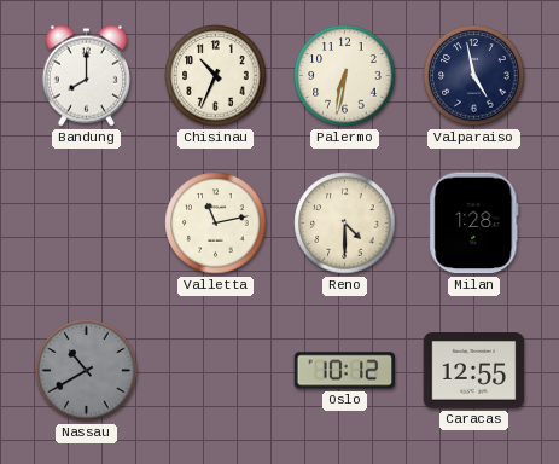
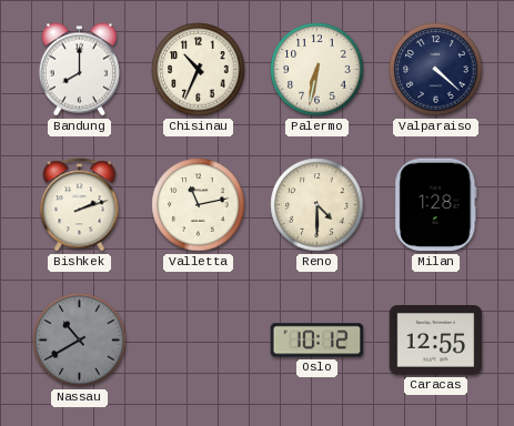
Valparaiso: 4:58 -> 4:22
Bishkek: none -> 2:12
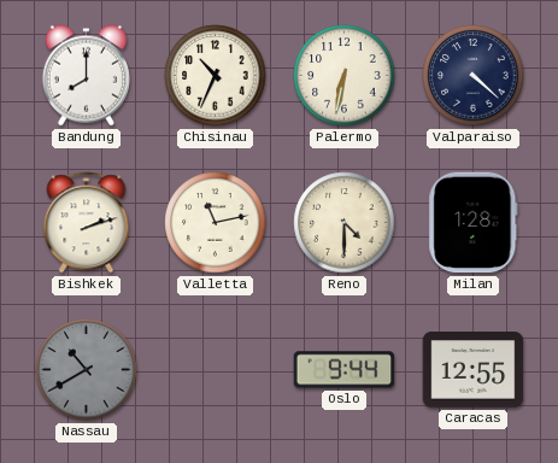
Oslo: 10:12 -> 9:44
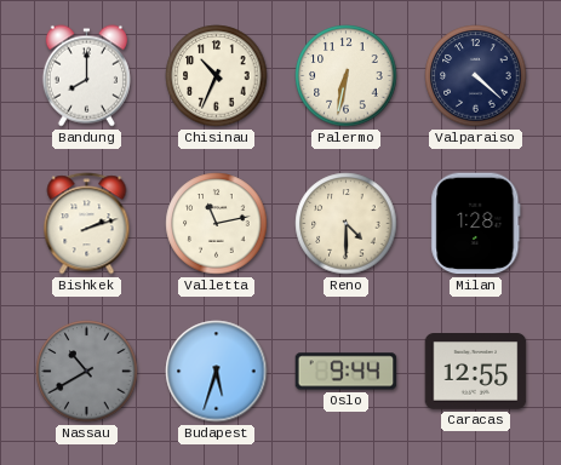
Budapest: none -> 5:33
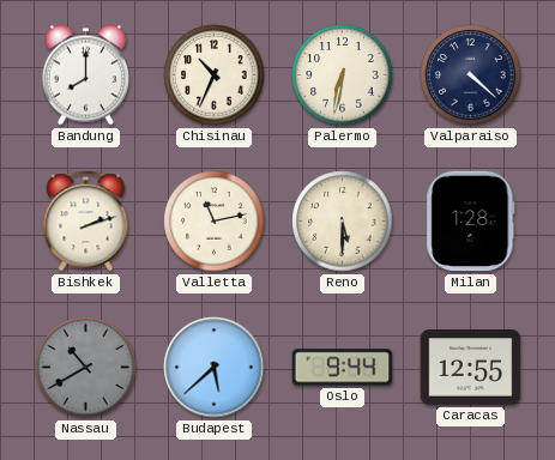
Reno: 4:30 -> 5:30
Budapest: 5:33 -> 5:38
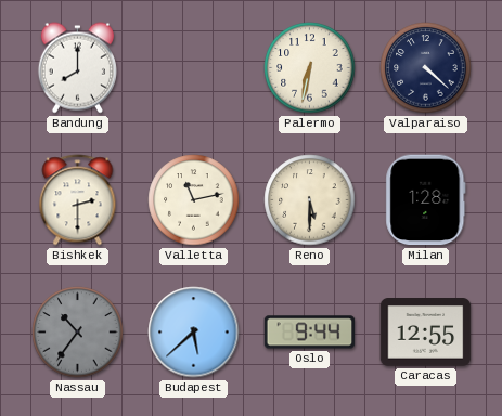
Chisinau: 10:34 -> none
Bishkek: 2:12 -> 2:30
Nassau: 10:40 -> 10:36
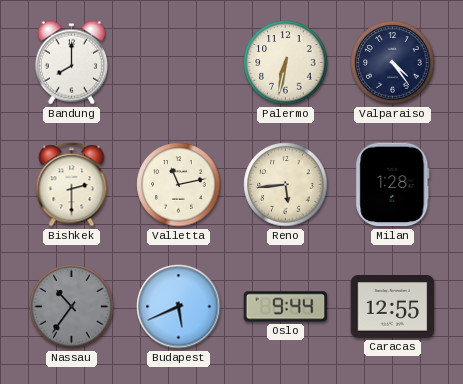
Valparaiso: 4:22 -> 4:24
Reno: 5:30 -> 5:44
Budapest: 5:38 -> 5:41
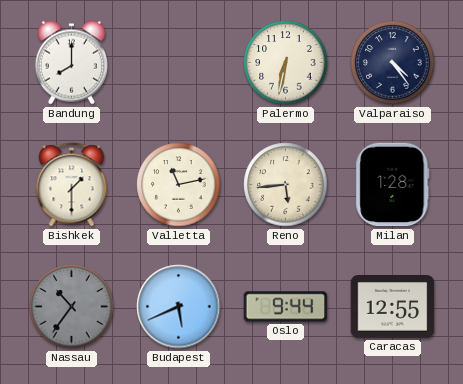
Bishkek: 2:30 -> 1:30
